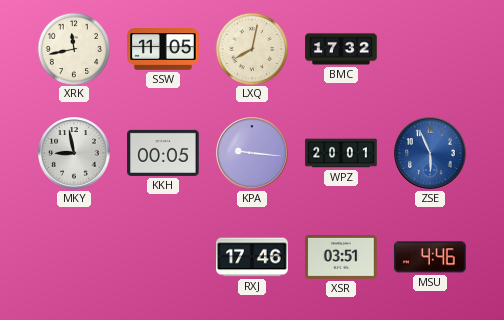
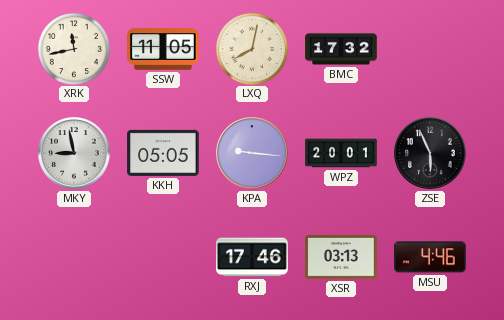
KKH: 00:05 -> 05:05
ZSE dial: blue -> black
XSR: 03:51 -> 03:13
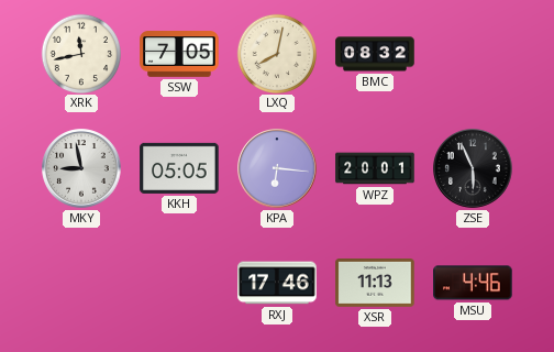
SSW: 11:05 -> 7:05
BMC: 17:32 -> 08:32
KPA: 9:16 -> 6:16
XSR: 03:13 -> 11:13
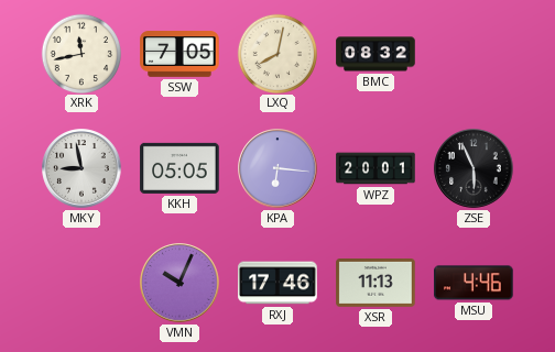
VMN: none -> 10:04
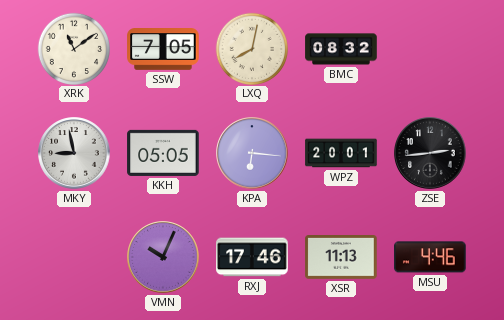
XRK: 11:43 -> 11:09
ZSE: 5:56 -> 2:44
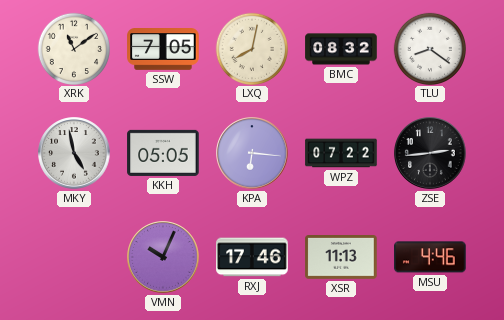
TLU: none -> 8:21
MKY: 8:58 -> 4:58
WPZ: 20:01 -> 07:22
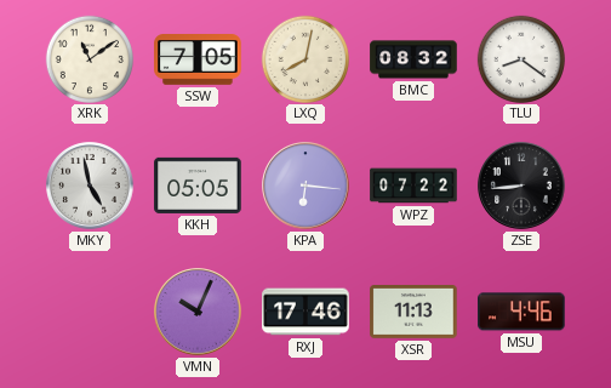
ZSE: 2:44 -> 8:44
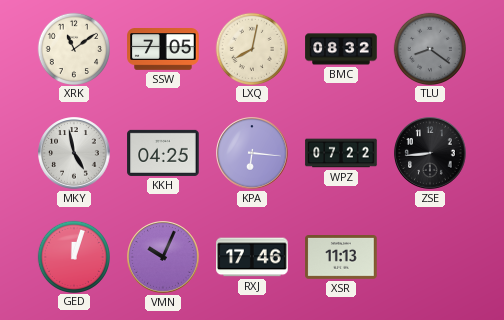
TLU dial: white -> grey
KKH: 05:05 -> 04:25
GED: none -> 12:03
MSU: 4:46 -> none
